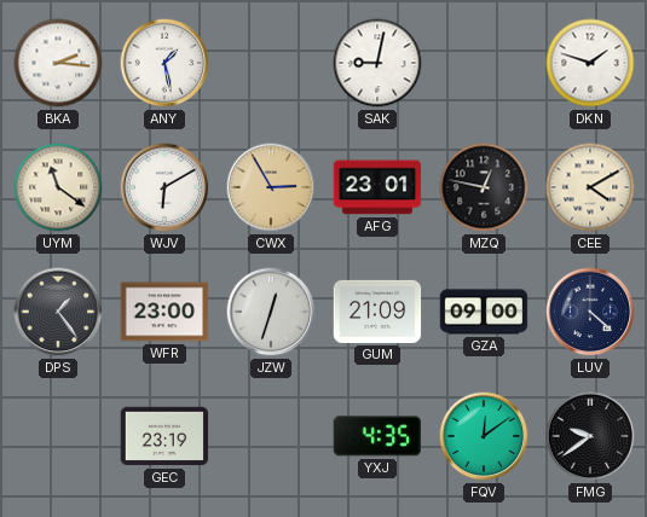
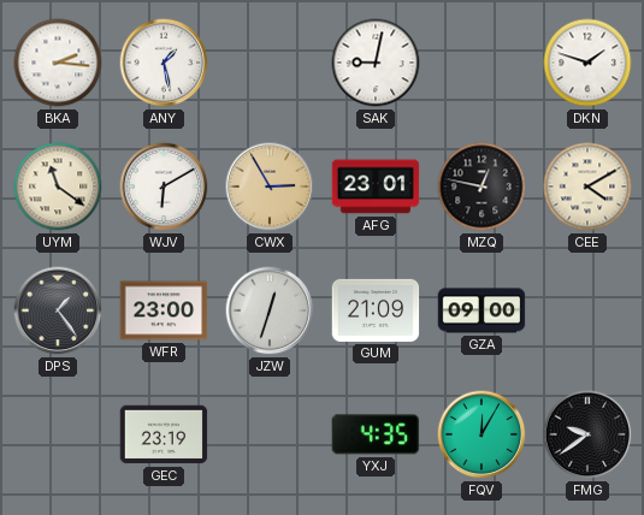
LUV: 4:22 -> none
FQV: 12:09 -> 12:05
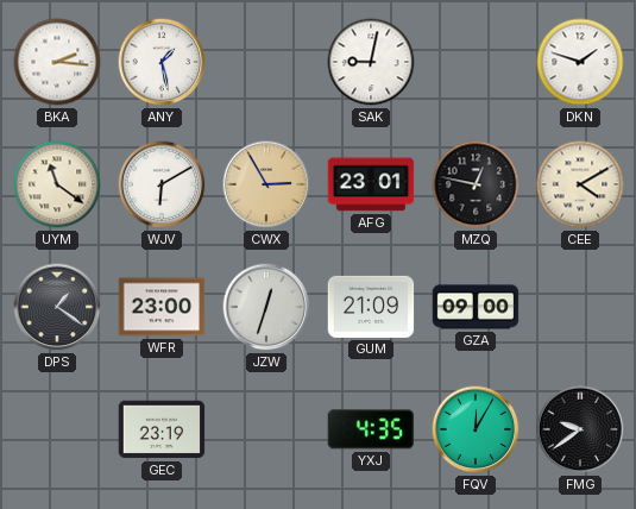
DPS: 1:24 -> 1:21
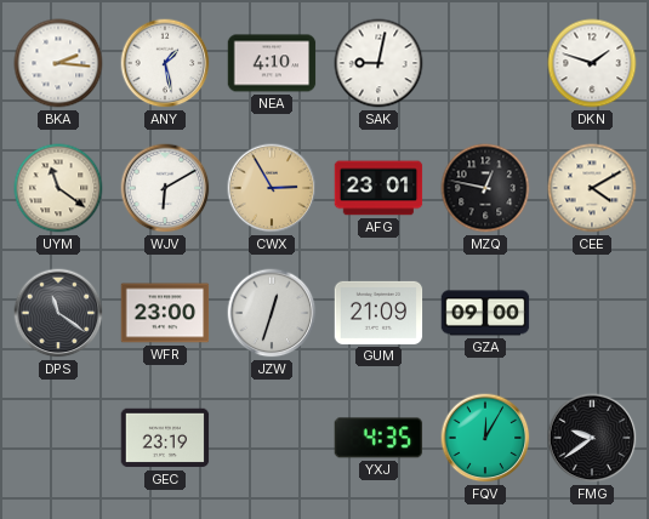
NEA: none -> 4:10
DPS: 1:21 -> 11:21
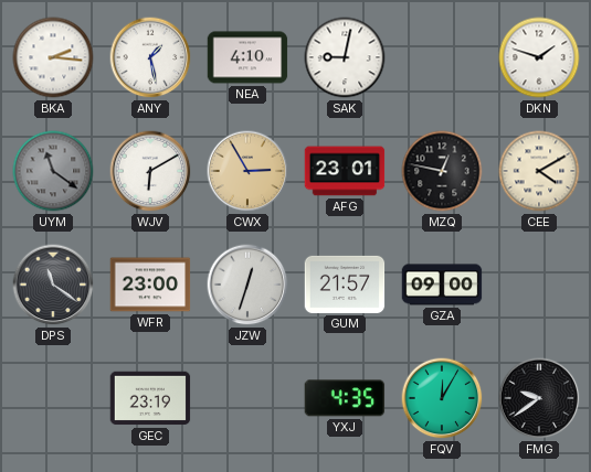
UYM dial: cream -> grey
GUM: 21:09 -> 21:57
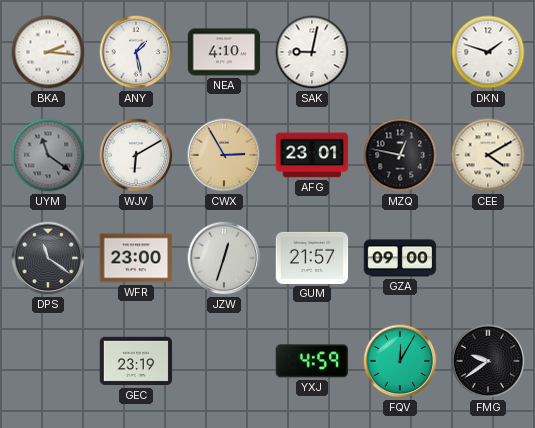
YXJ: 4:35 -> 4:59
